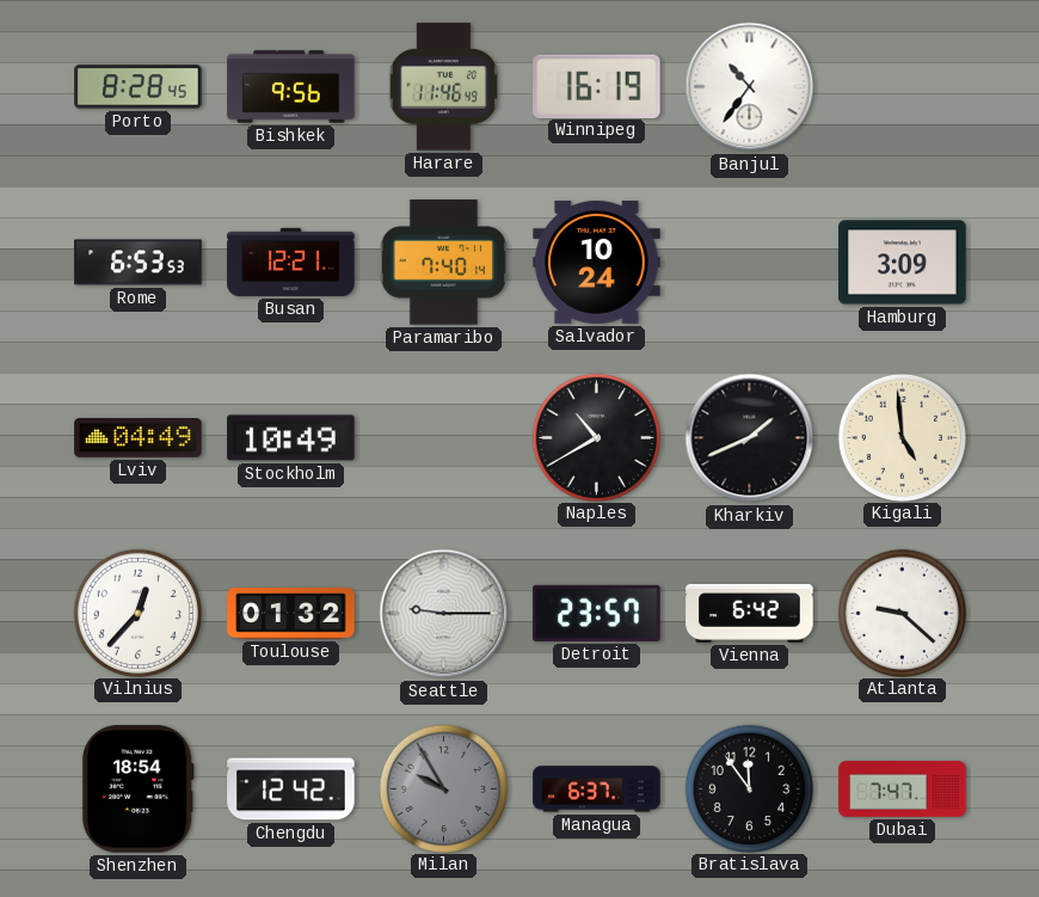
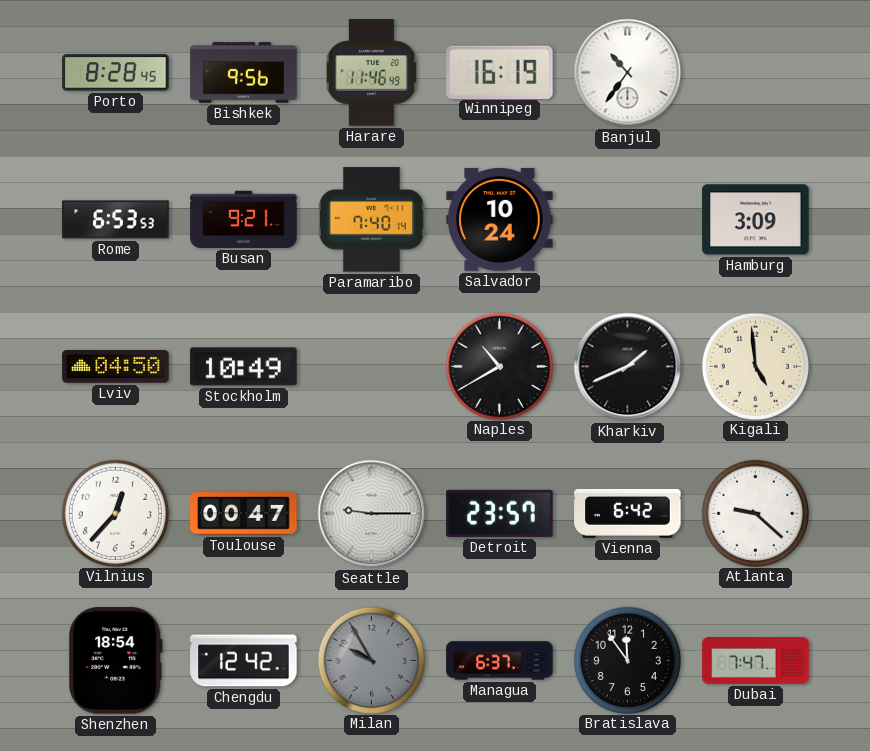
Busan: 12:21 -> 9:21
Lviv: 04:49 -> 04:50
Toulouse: 01:32 -> 00:47
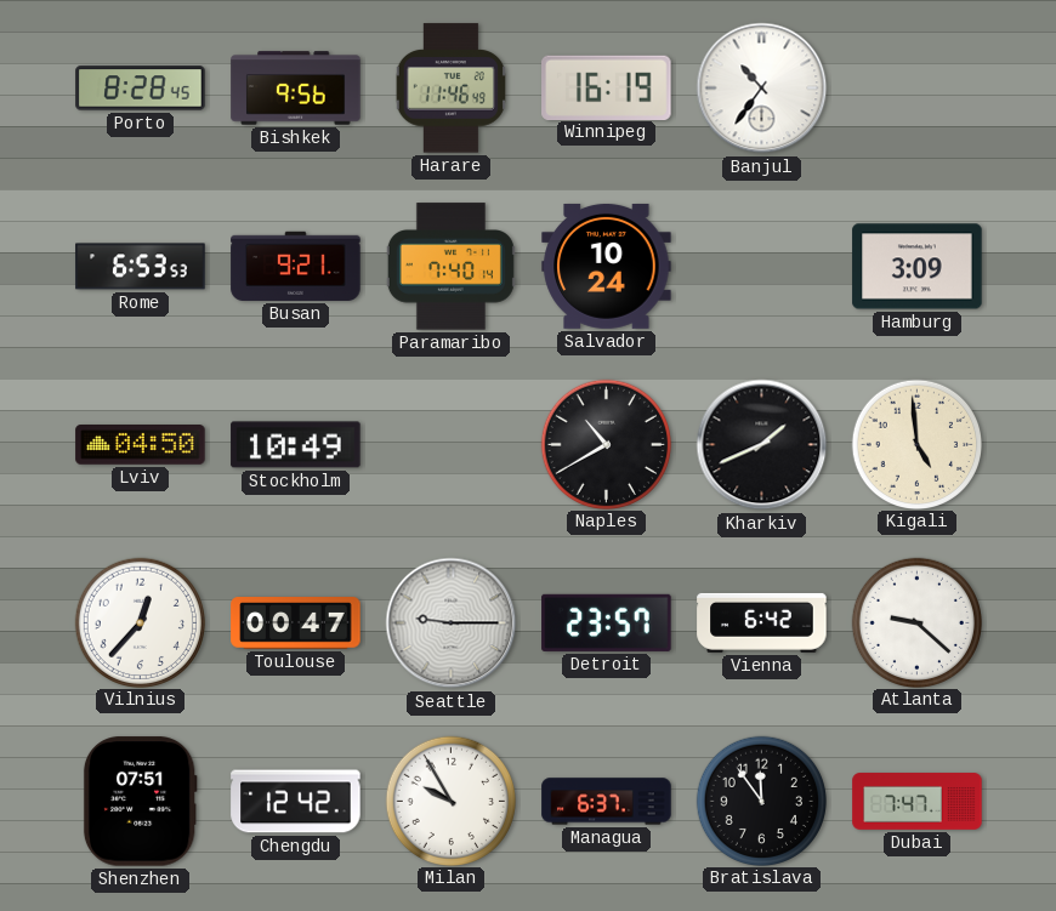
Shenzhen: 18:54 -> 07:51
Milan dial: grey -> white
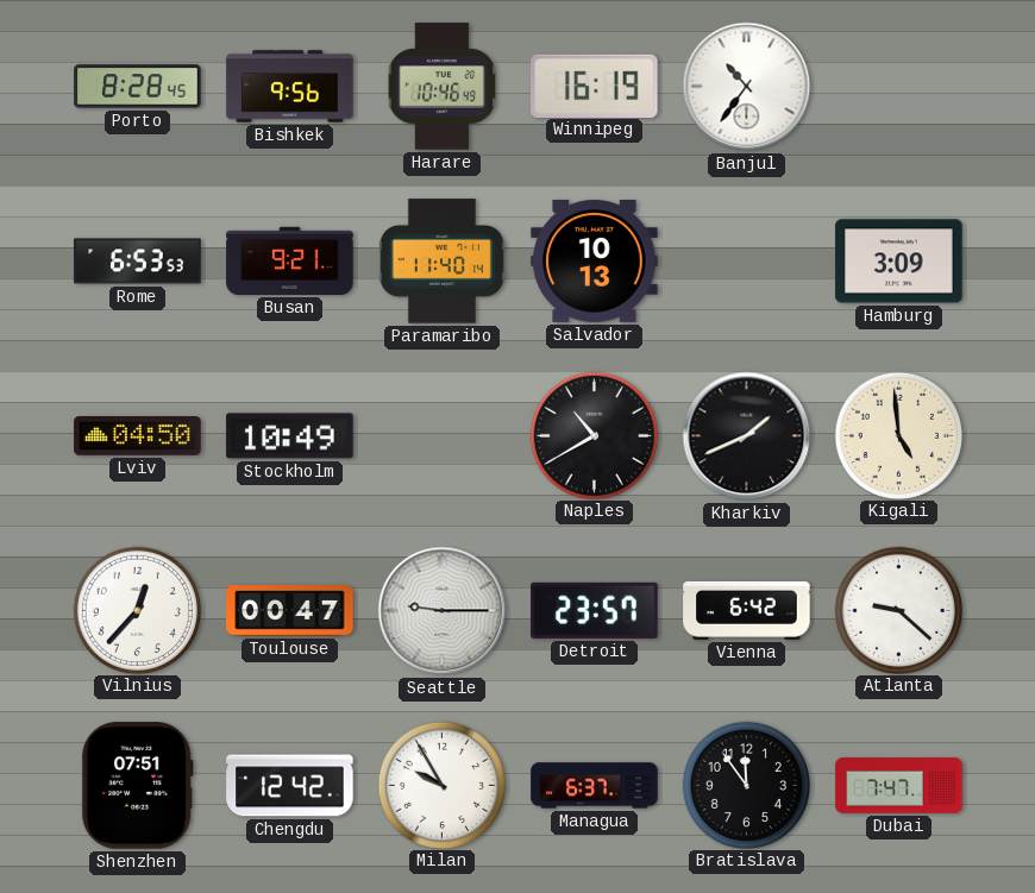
Harare: 11:46 -> 10:46
Paramaribo: 7:40 -> 11:40
Salvador: 10:24 -> 10:13
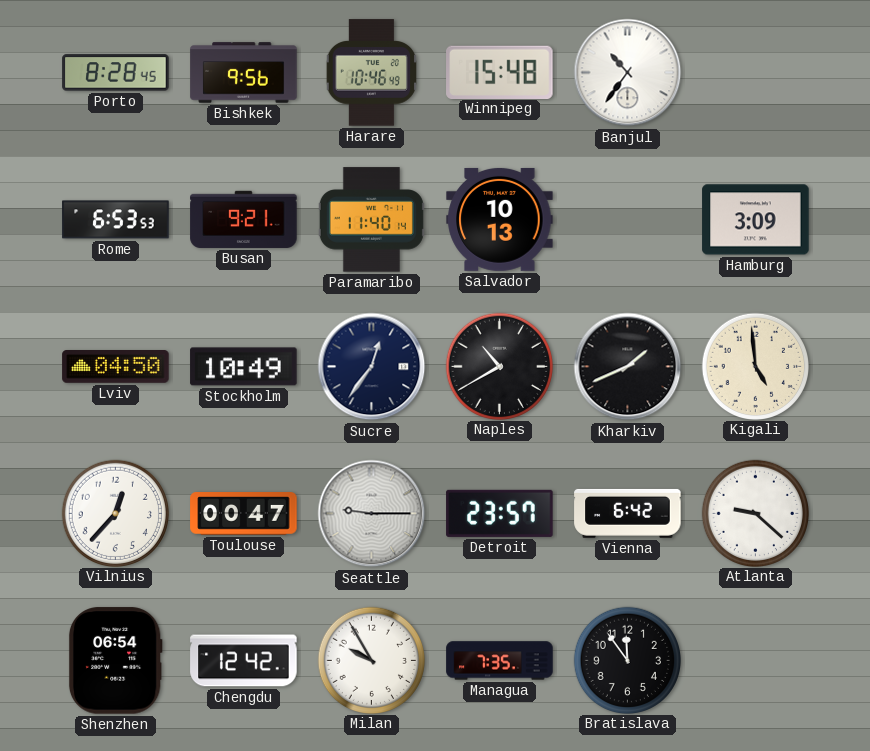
Winnipeg: 16:19 -> 15:48
Sucre: none -> 12:36
Shenzhen: 07:51 -> 06:54
Managua: 6:37 -> 7:35
Dubai: 7:47 -> none
